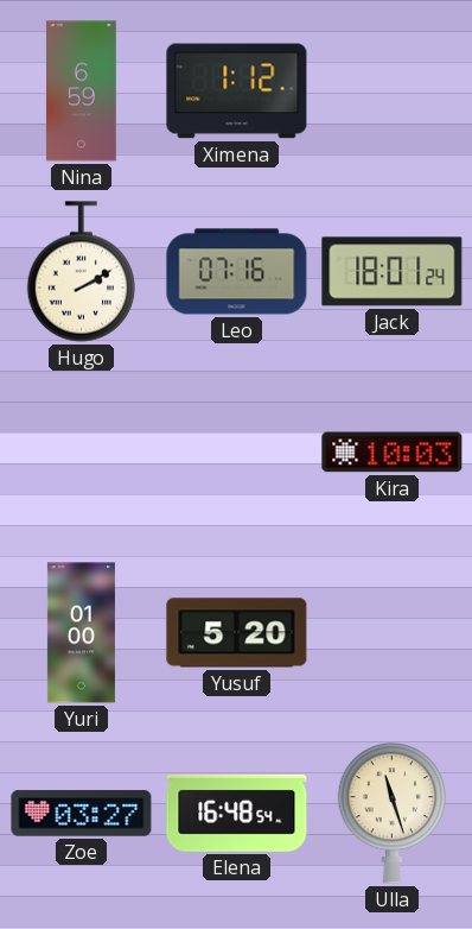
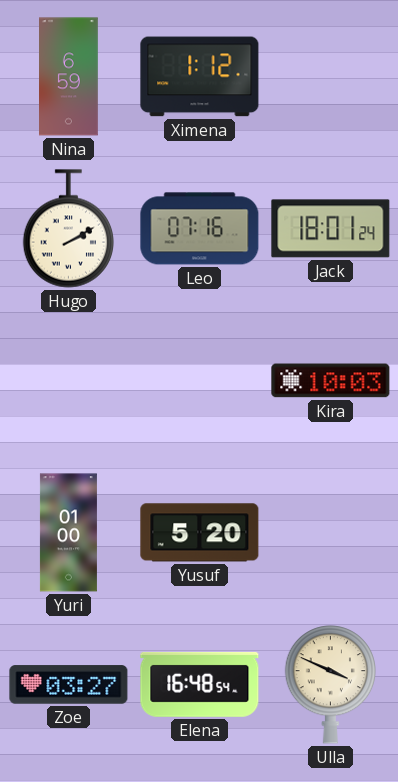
Ulla: 11:27 -> 3:49
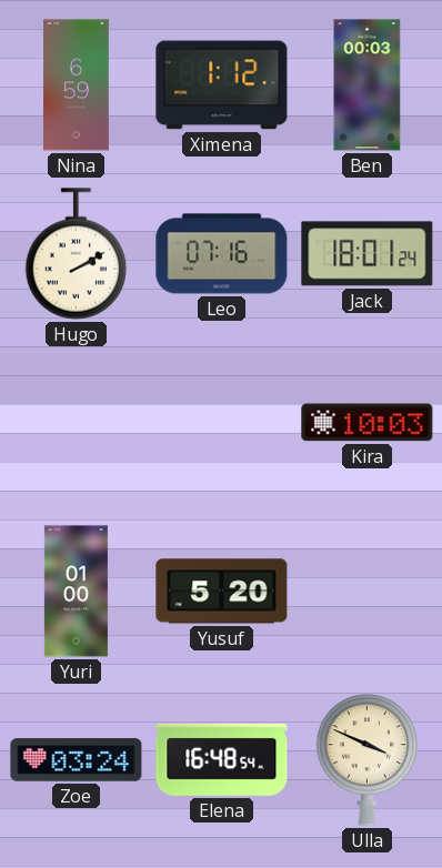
Ben: none -> 00:03
Zoe: 03:27 -> 03:24
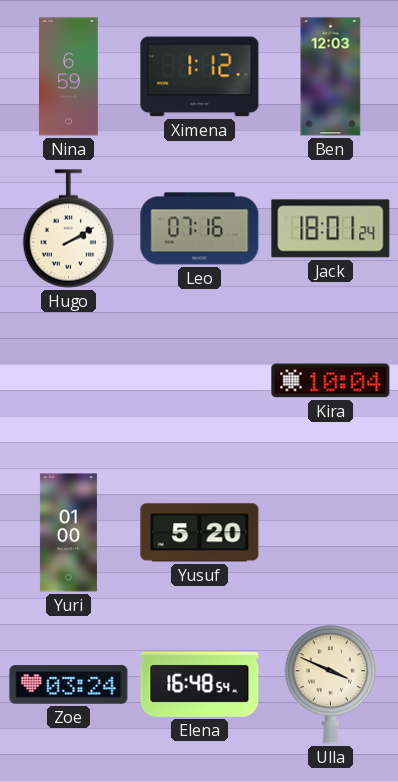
Ben: 00:03 -> 12:03
Kira: 10:03 -> 10:04
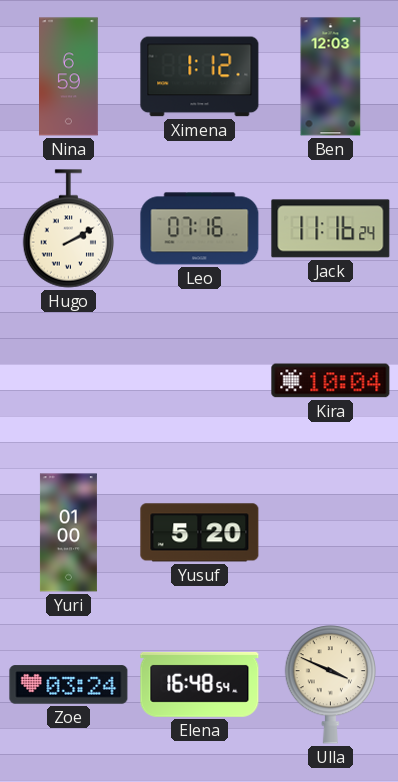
Jack: 18:01 -> 11:16
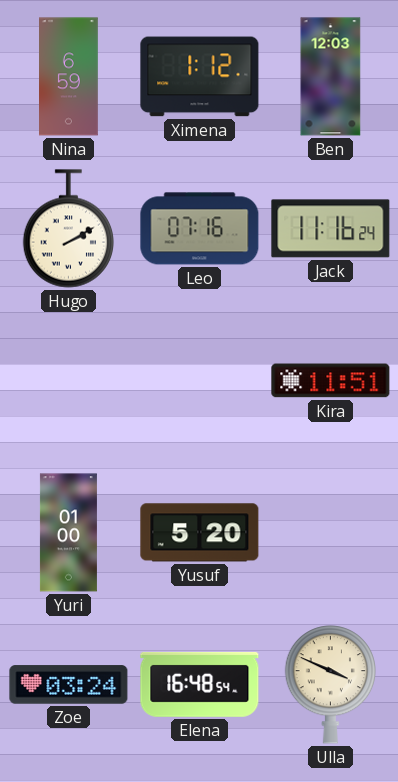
Kira: 10:04 -> 11:51
